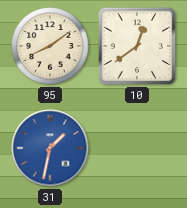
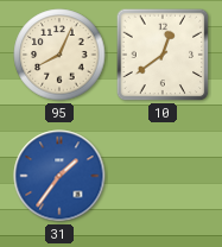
95: 8:09 -> 8:04
31: 1:32 -> 1:36
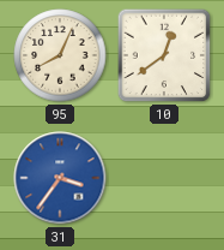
31: 1:36 -> 3:36
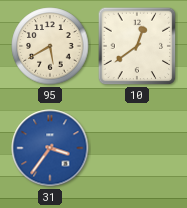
95: 8:04 -> 5:40
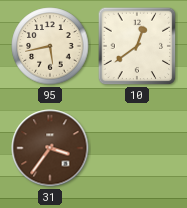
95: 5:40 -> 5:43
31 dial: blue -> brown
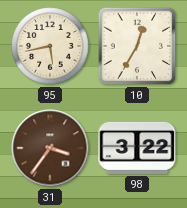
10: 12:39 -> 12:35
98: none -> 3:22
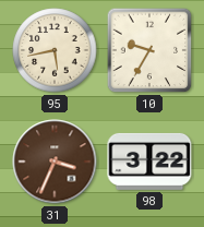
10: 12:35 -> 9:35
31: 3:36 -> 3:34
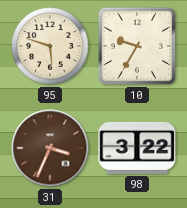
95: 5:43 -> 5:48
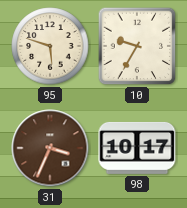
98: 3:22 -> 10:17
